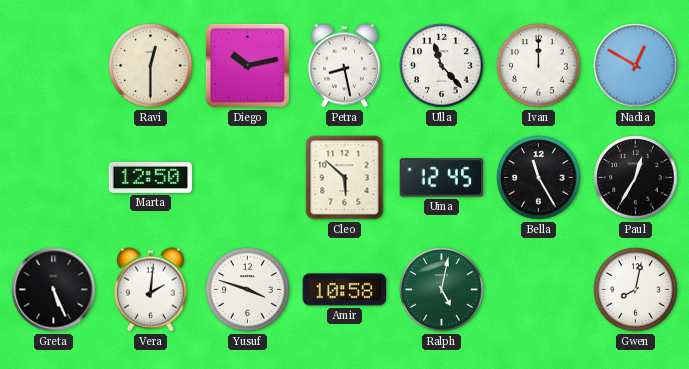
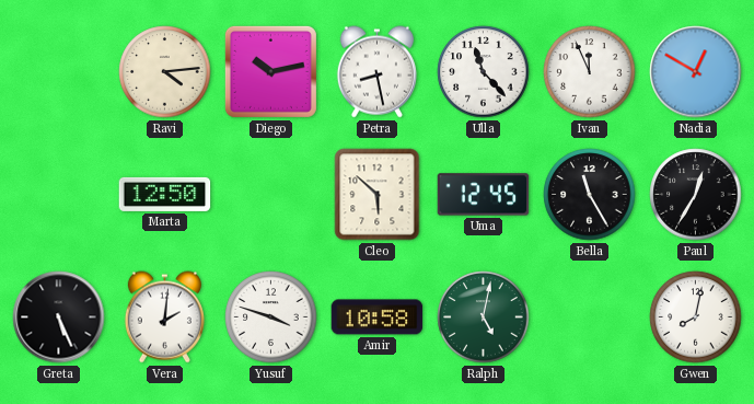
Ravi: 12:30 -> 4:14
Ivan: 12:00 -> 11:56
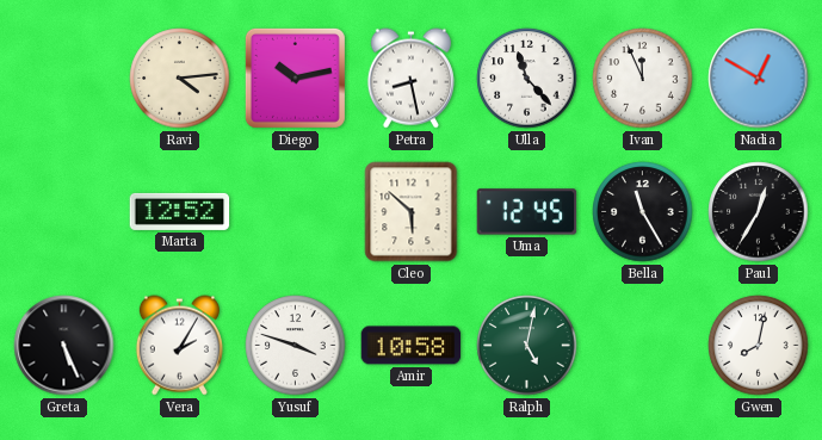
Marta: 12:50 -> 12:52
Vera: 2:01 -> 2:05
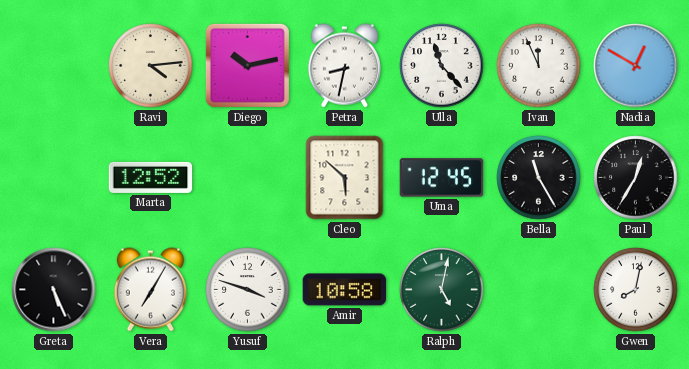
Petra: 8:28 -> 8:32
Vera: 2:05 -> 7:05
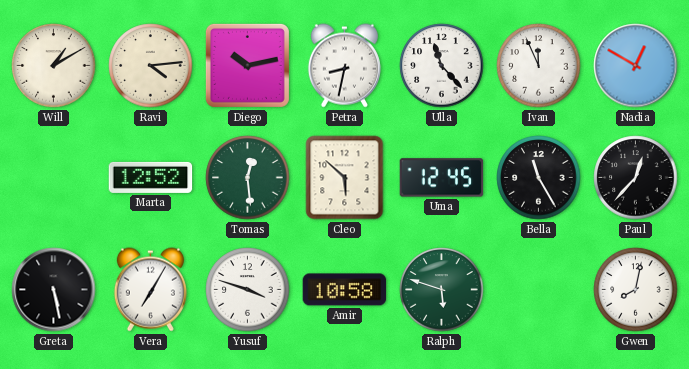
Will: none -> 1:10
Tomas: none -> 12:29
Paul: 12:35 -> 12:37
Greta: 5:26 -> 5:28
Ralph: 5:02 -> 5:48
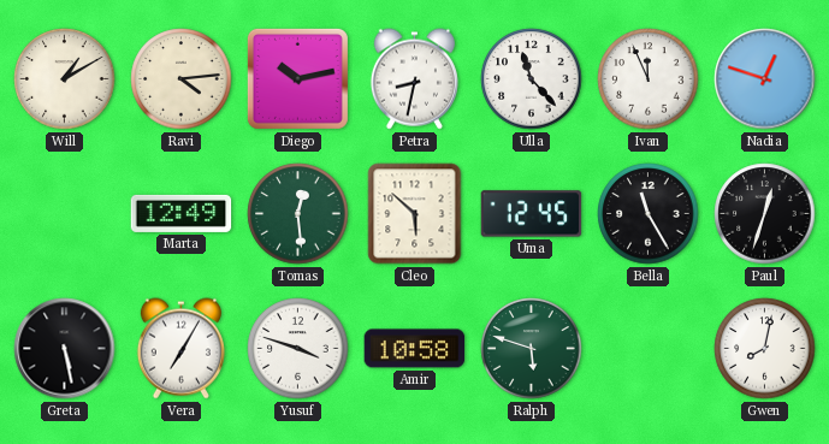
Nadia: 12:50 -> 12:48
Marta: 12:52 -> 12:49
Paul: 12:37 -> 12:33
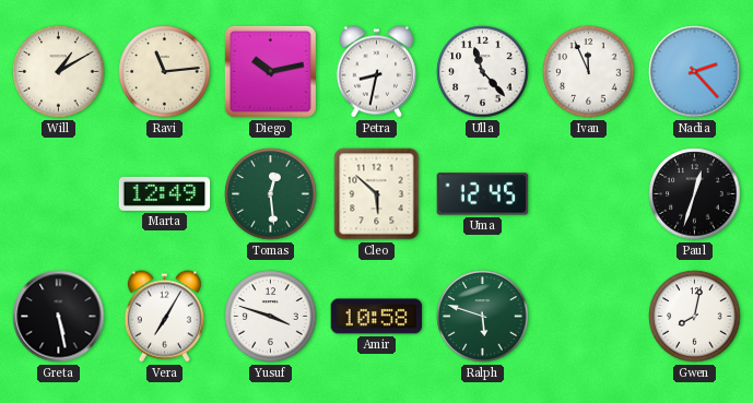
Ravi: 4:14 -> 11:14
Nadia: 12:48 -> 2:23
Bella: 11:25 -> none
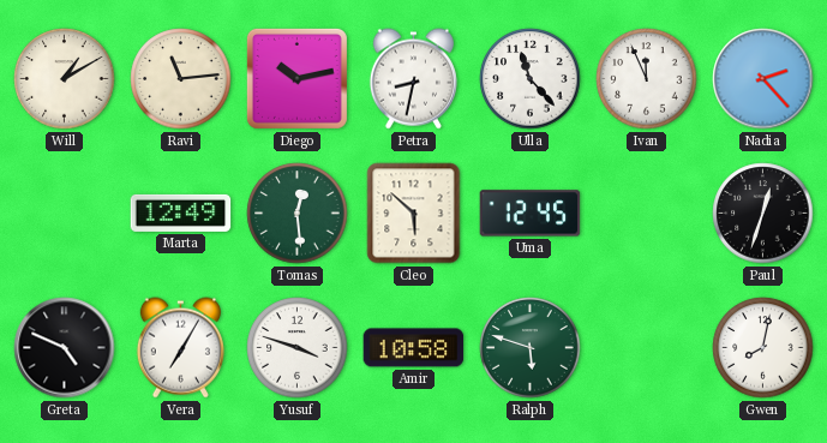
Greta: 5:28 -> 4:49
